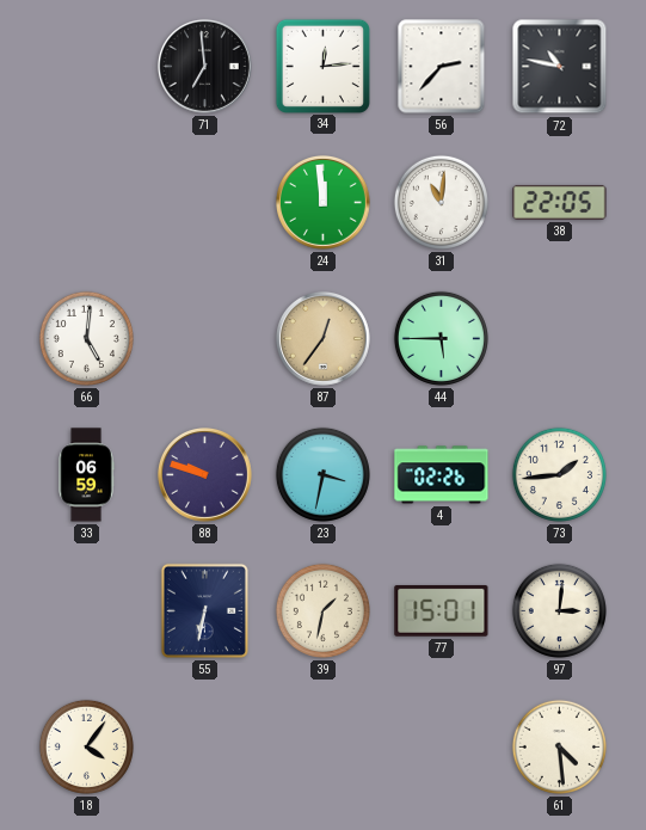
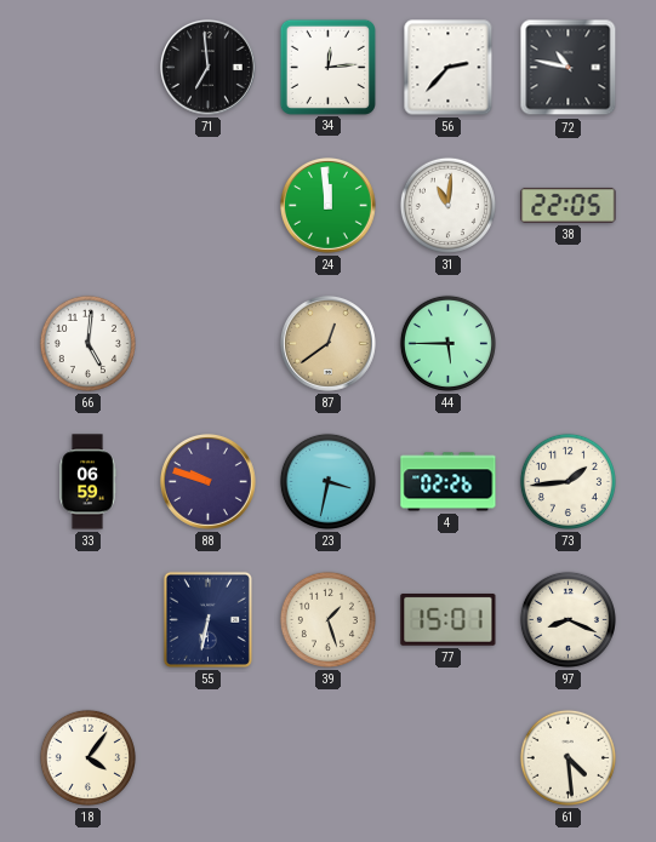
87: 12:36 -> 12:39
39: 1:32 -> 1:27
97: 3:01 -> 8:19
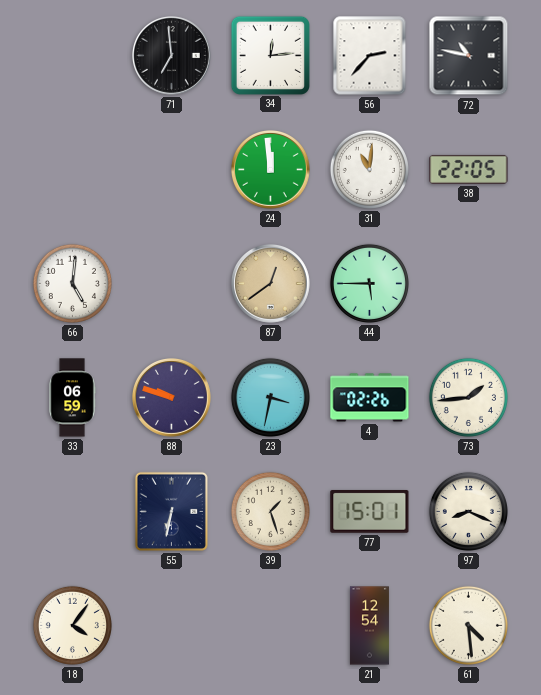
21: none -> 12:54
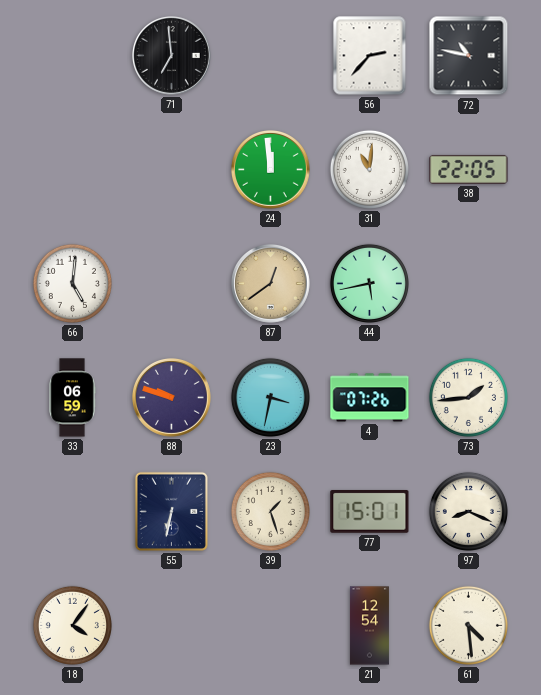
34: 12:14 -> none
44: 5:45 -> 5:43
4: 02:26 -> 07:26
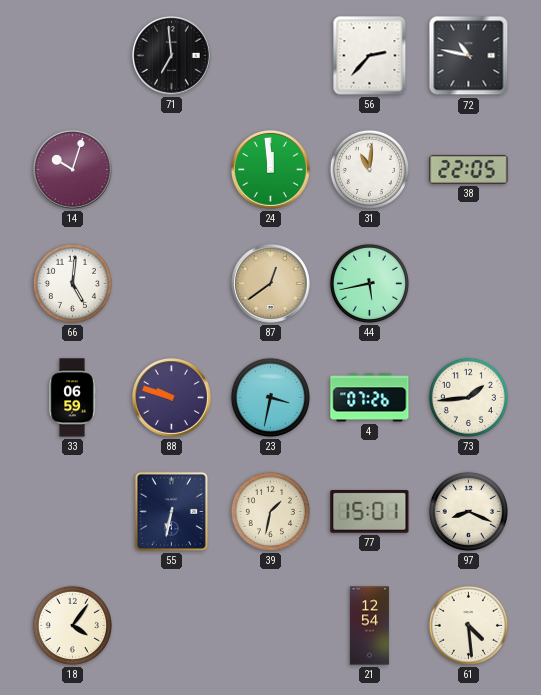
14: none -> 10:03
39: 1:27 -> 1:32
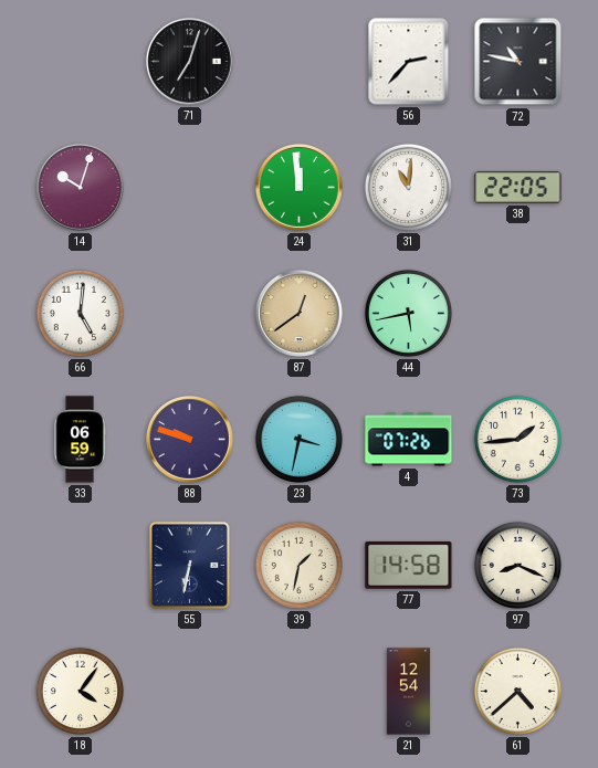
71: 6:59 -> 7:03
77: 15:01 -> 14:58
61: 4:29 -> 4:38
